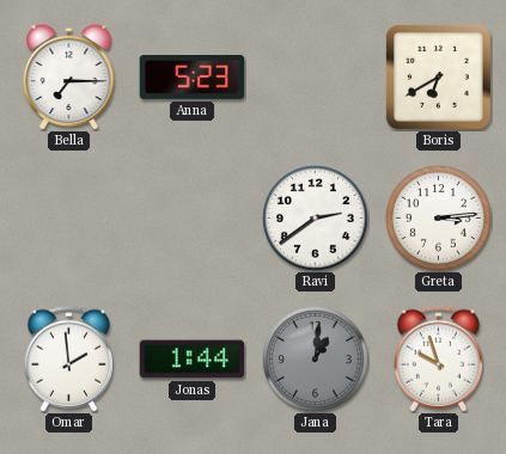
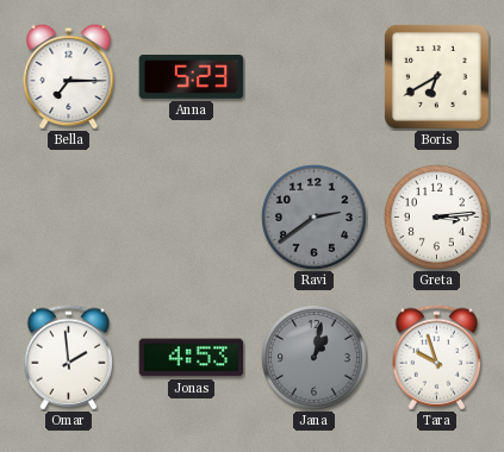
Ravi dial: white -> grey
Jonas: 1:44 -> 4:53
Jana: 1:01 -> 1:02
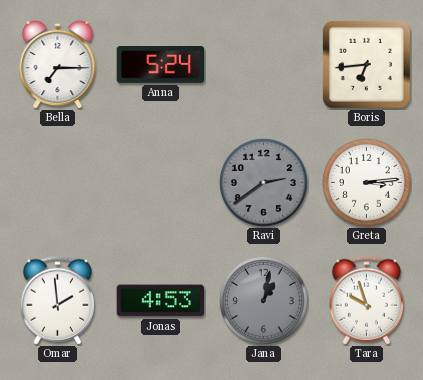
Anna: 5:23 -> 5:24
Boris: 6:40 -> 6:44
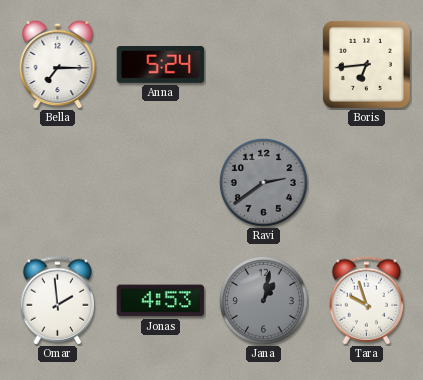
Greta: 3:14 -> none
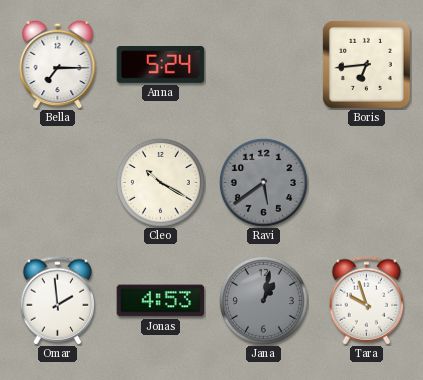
Cleo: none -> 10:20
Ravi: 2:39 -> 5:39
